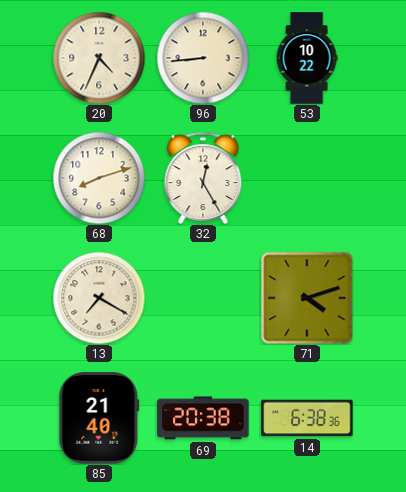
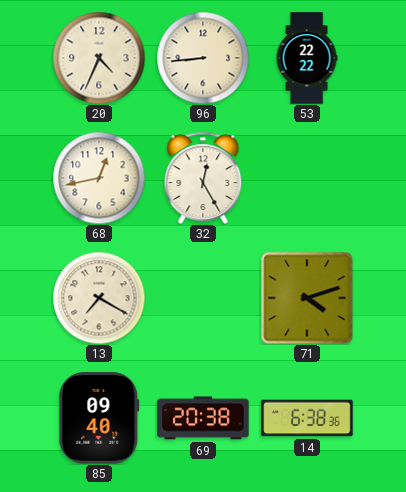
53: 10:22 -> 22:22
68: 8:12 -> 12:43
85: 21:40 -> 09:40
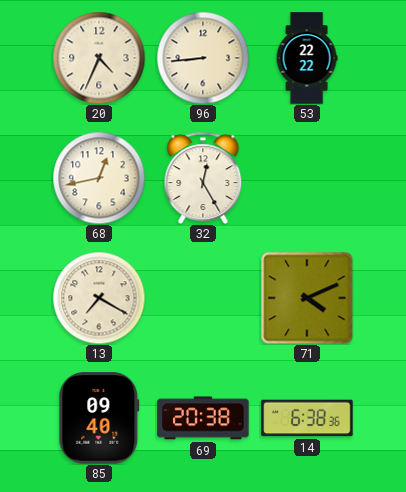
71: 4:12 -> 4:11
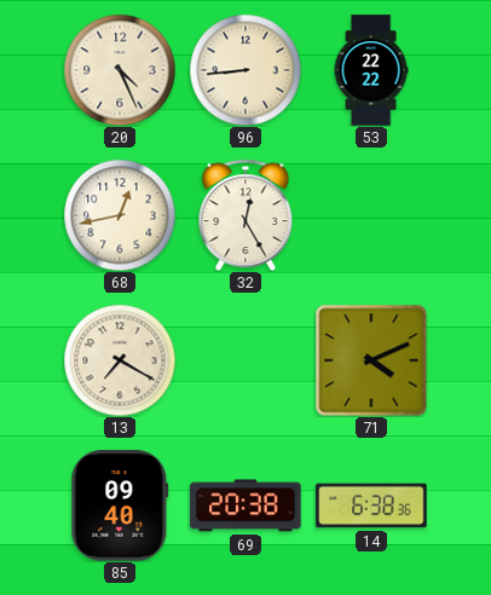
20: 4:34 -> 4:26
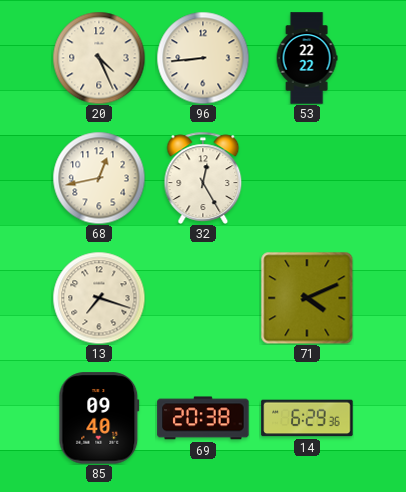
13: 7:20 -> 7:18
14: 6:38 -> 6:29
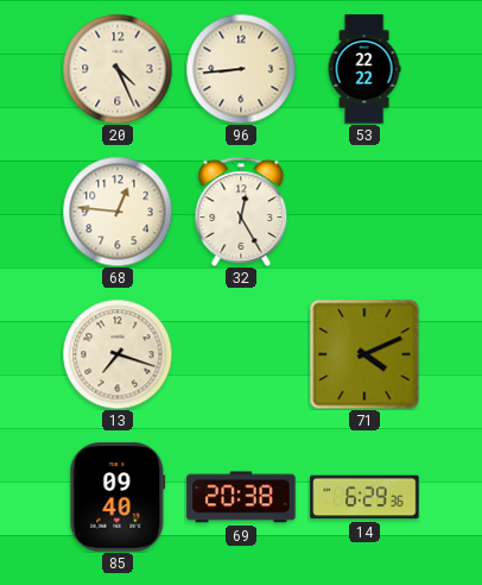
68: 12:43 -> 12:46
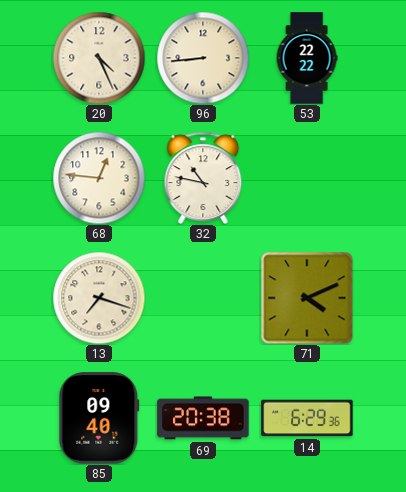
32: 12:25 -> 10:47
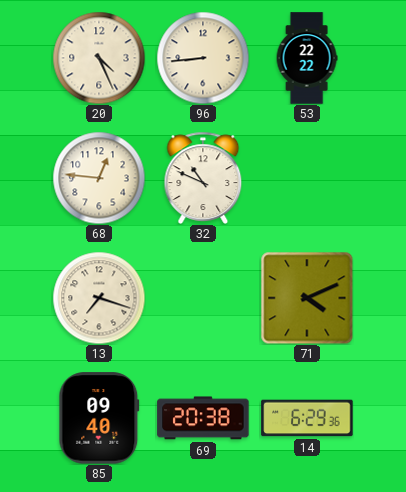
32: 10:47 -> 10:49
